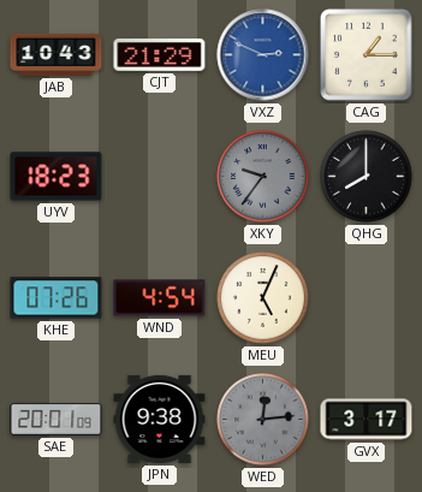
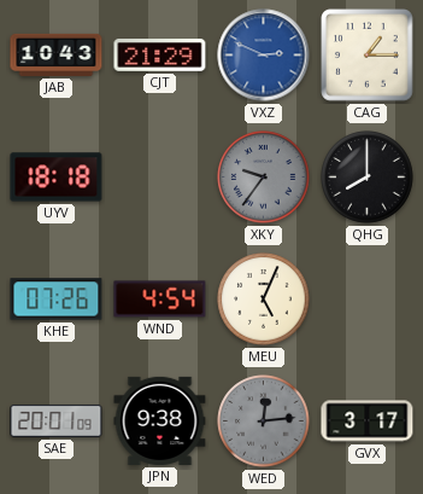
UYV: 18:23 -> 18:18
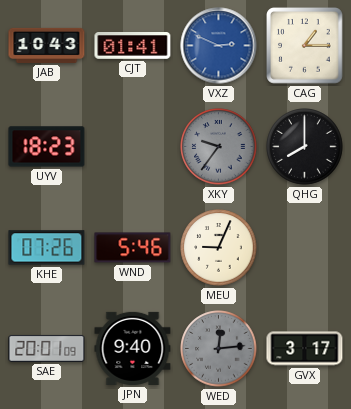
CJT: 21:29 -> 01:41
UYV: 18:18 -> 18:23
WND: 4:54 -> 5:46
MEU: 5:04 -> 9:04
JPN: 9:38 -> 9:40
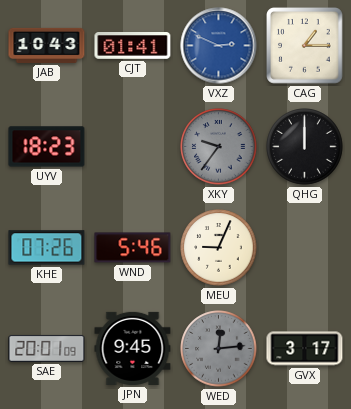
QHG: 8:00 -> 12:00
JPN: 9:40 -> 9:45
